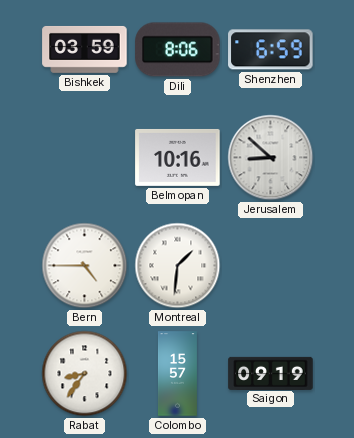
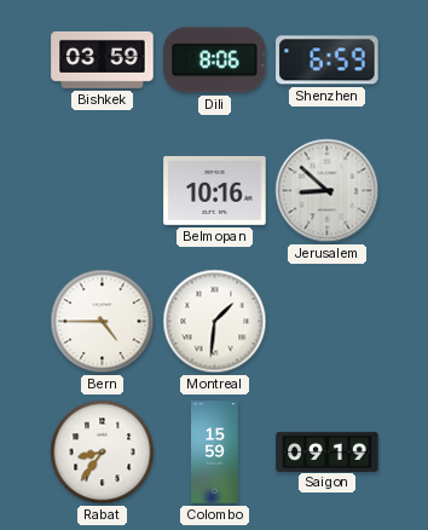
Colombo: 15:57 -> 15:59
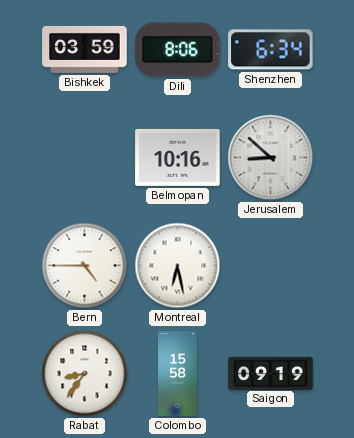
Shenzhen: 6:59 -> 6:34
Montreal: 1:31 -> 6:28
Colombo: 15:59 -> 15:58
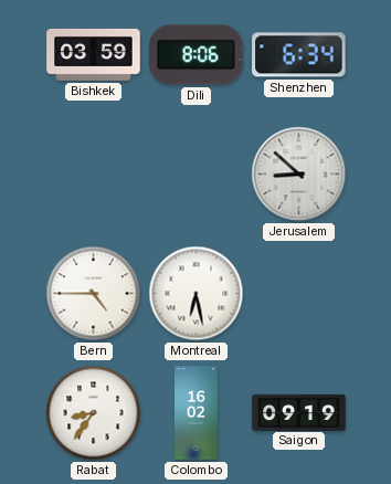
Belmopan: 10:16 -> none
Colombo: 15:58 -> 16:02
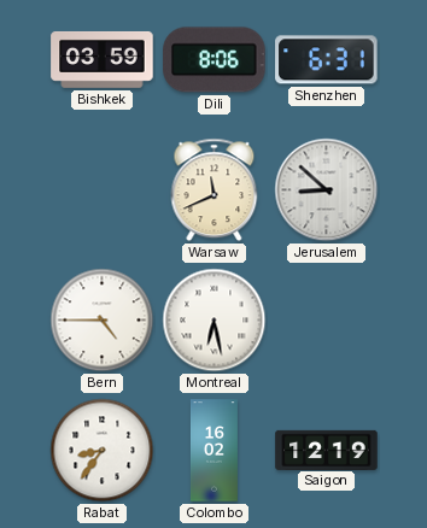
Shenzhen: 6:34 -> 6:31
Warsaw: none -> 11:41
Saigon: 09:19 -> 12:19
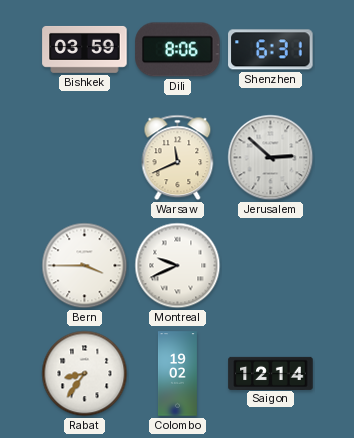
Jerusalem: 8:52 -> 2:52
Bern: 4:45 -> 3:45
Montreal: 6:28 -> 9:41
Colombo: 16:02 -> 19:02
Saigon: 12:19 -> 12:14
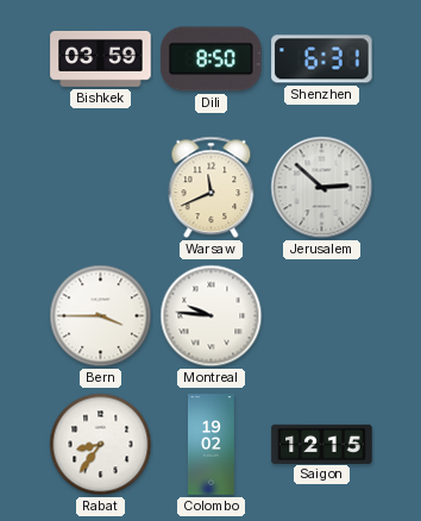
Dili: 8:06 -> 8:50
Montreal: 9:41 -> 9:46
Saigon: 12:14 -> 12:15
